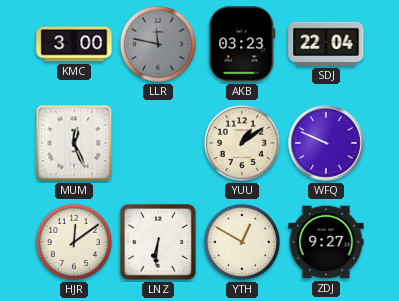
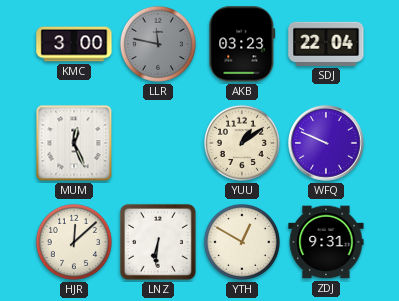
HJR: 12:09 -> 12:08
ZDJ: 9:27 -> 9:31
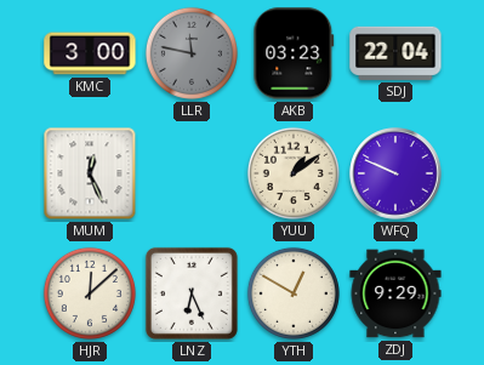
LNZ: 6:31 -> 6:26
ZDJ: 9:31 -> 9:29
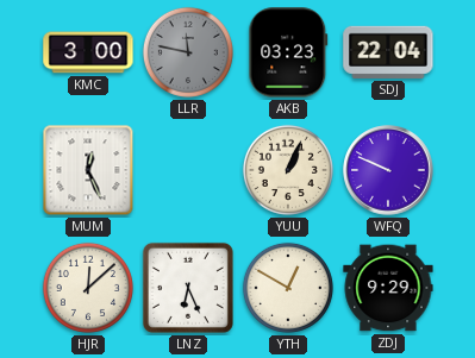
YUU: 1:09 -> 1:04
